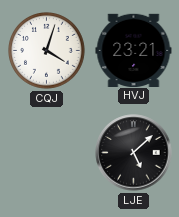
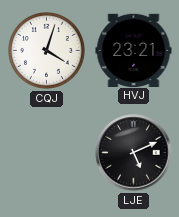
LJE: 5:08 -> 5:11
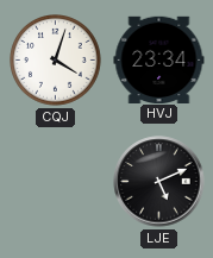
HVJ: 23:21 -> 23:34
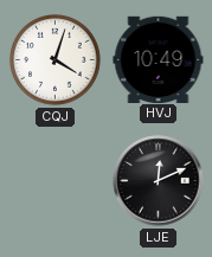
HVJ: 23:34 -> 10:49
LJE: 5:11 -> 12:11
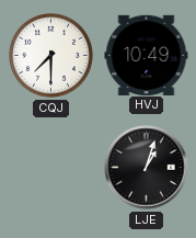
CQJ: 4:03 -> 7:30
LJE: 12:11 -> 1:03
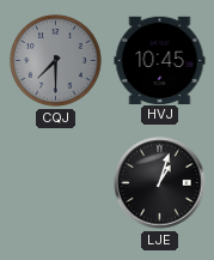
CQJ dial: white -> grey
HVJ: 10:49 -> 10:45
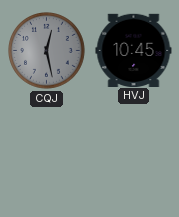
CQJ: 7:30 -> 12:28
LJE: 1:03 -> none
